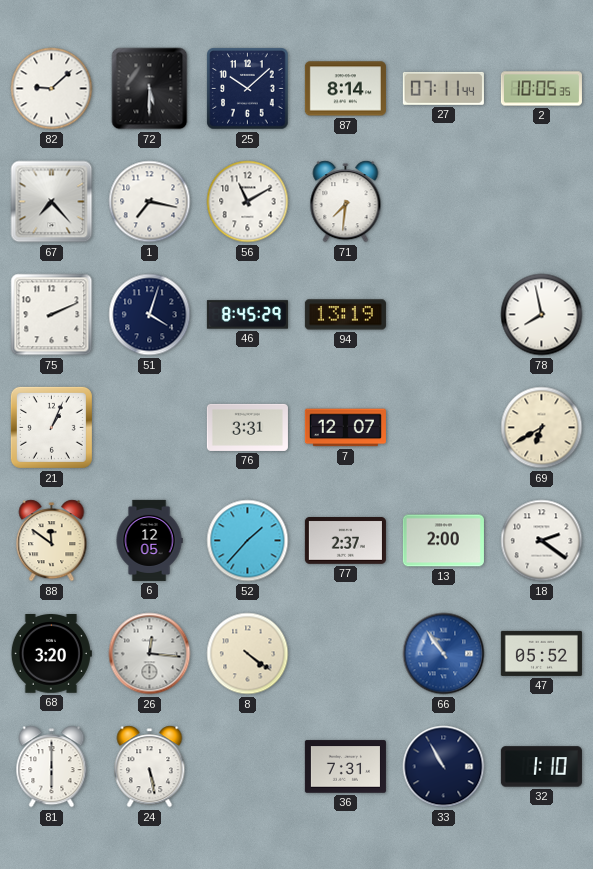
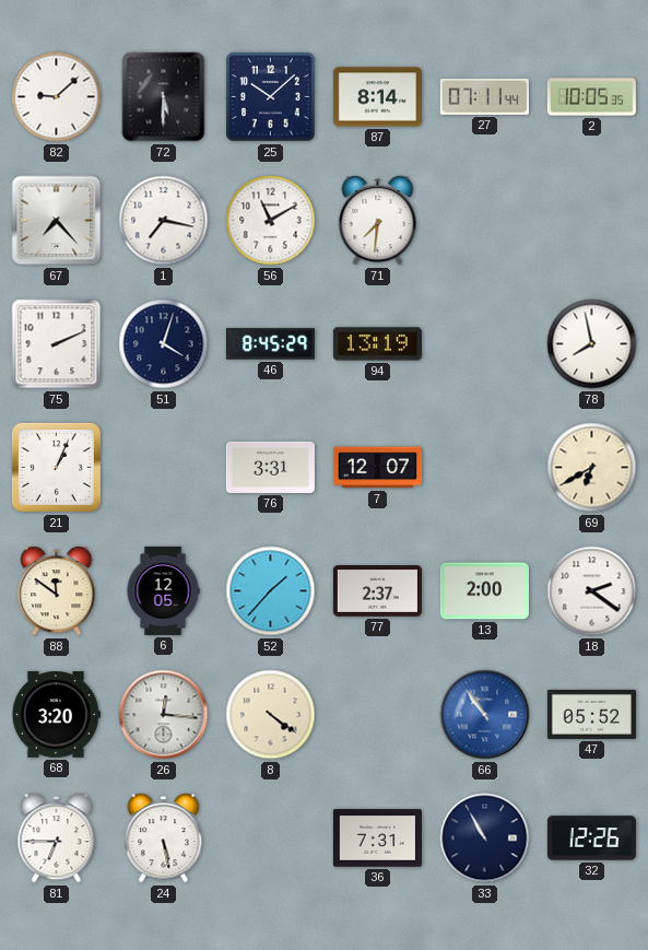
81: 6:00 -> 6:45
32: 1:10 -> 12:26
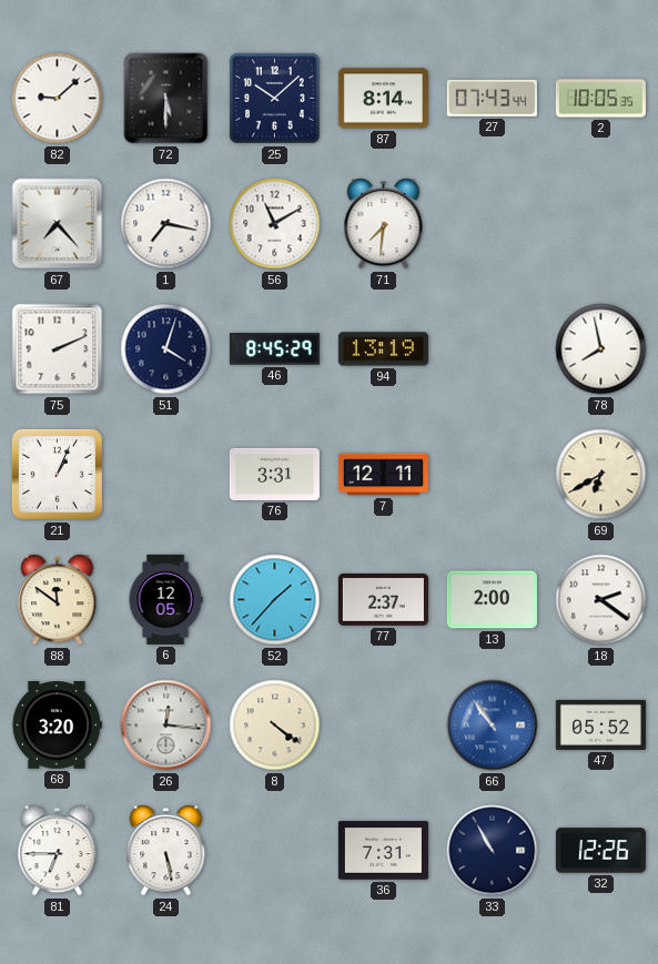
27: 07:11 -> 07:43
7: 12:07 -> 12:11
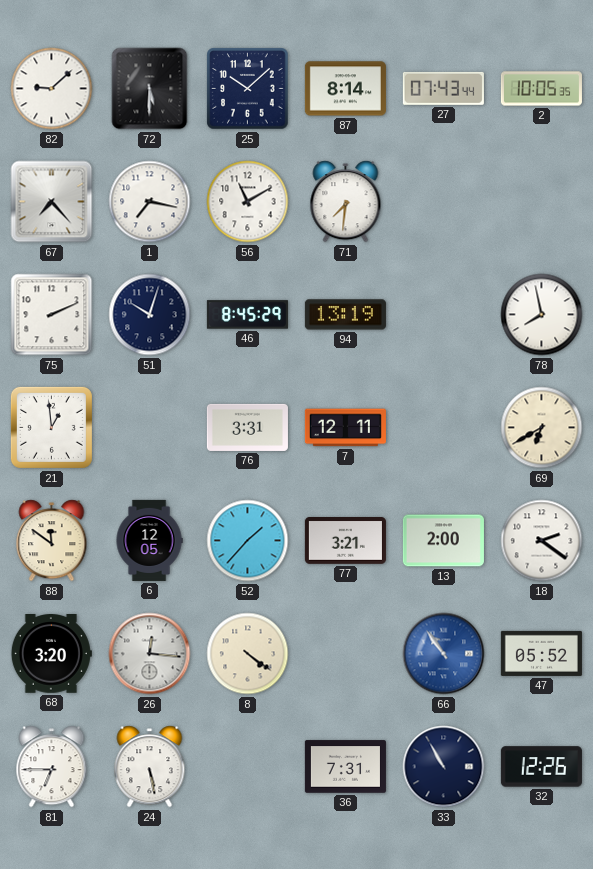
51: 4:03 -> 10:03
21: 1:04 -> 12:59
77: 2:37 -> 3:21
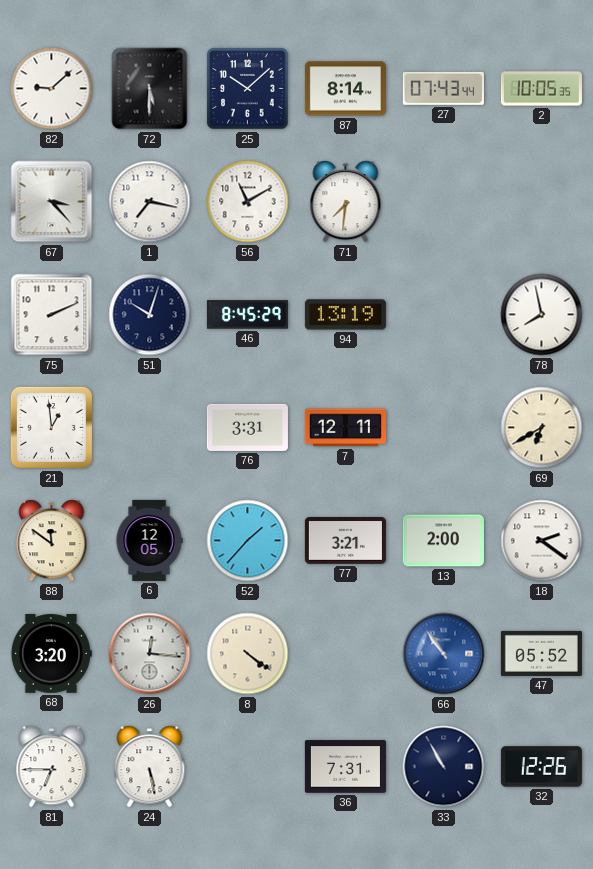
67: 7:23 -> 3:23
